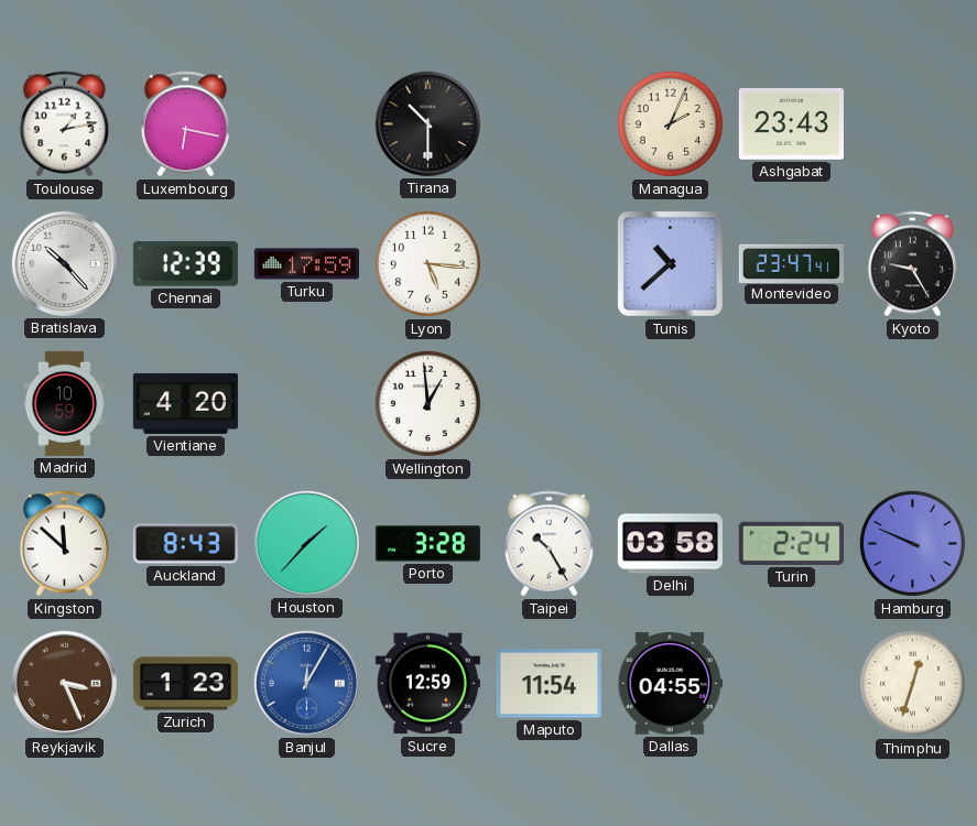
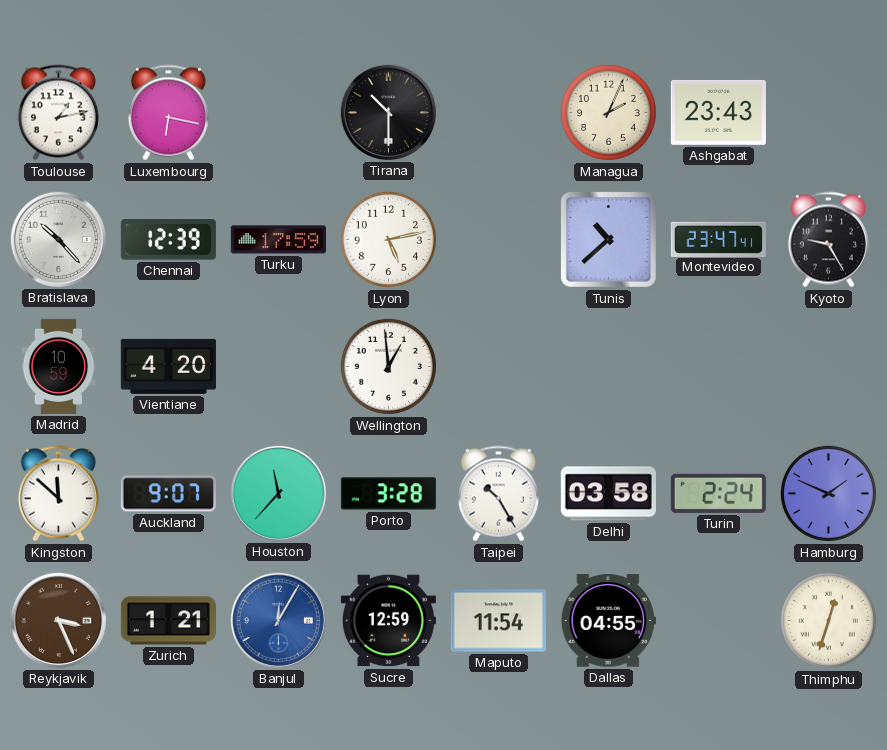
Lyon: 5:16 -> 5:13
Auckland: 8:43 -> 9:07
Houston: 1:37 -> 11:37
Hamburg: 9:49 -> 1:49
Zurich: 1:23 -> 1:21
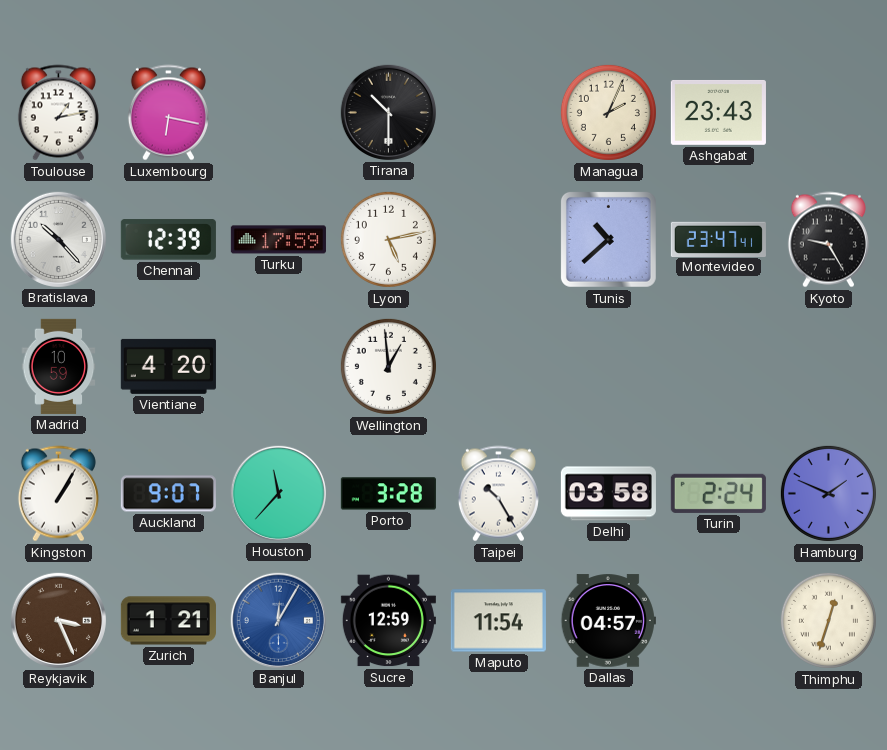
Kingston: 11:52 -> 1:05
Dallas: 04:55 -> 04:57
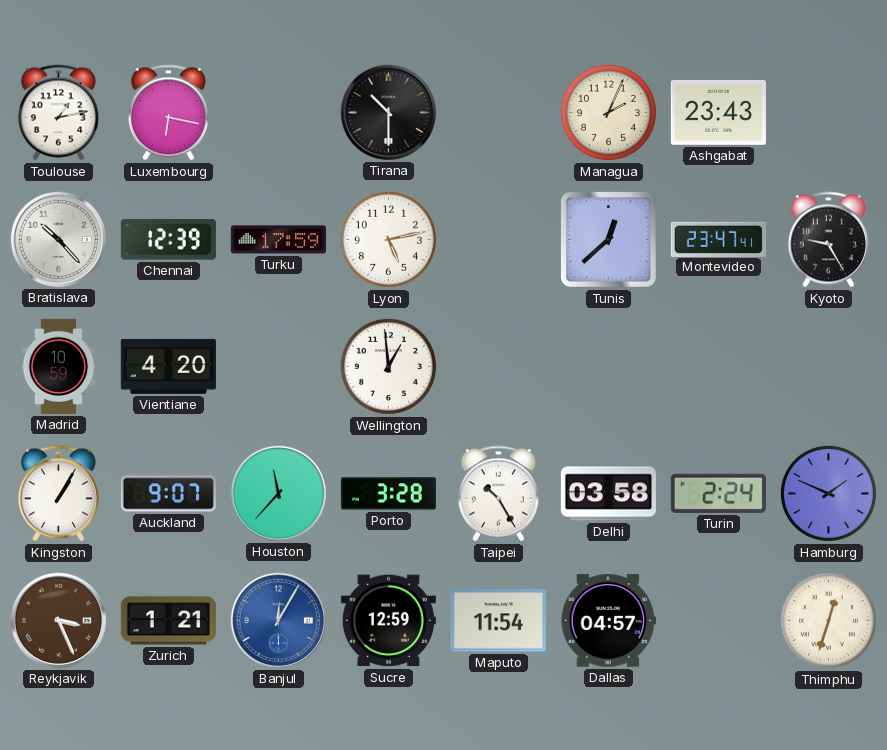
Tunis: 10:38 -> 12:38
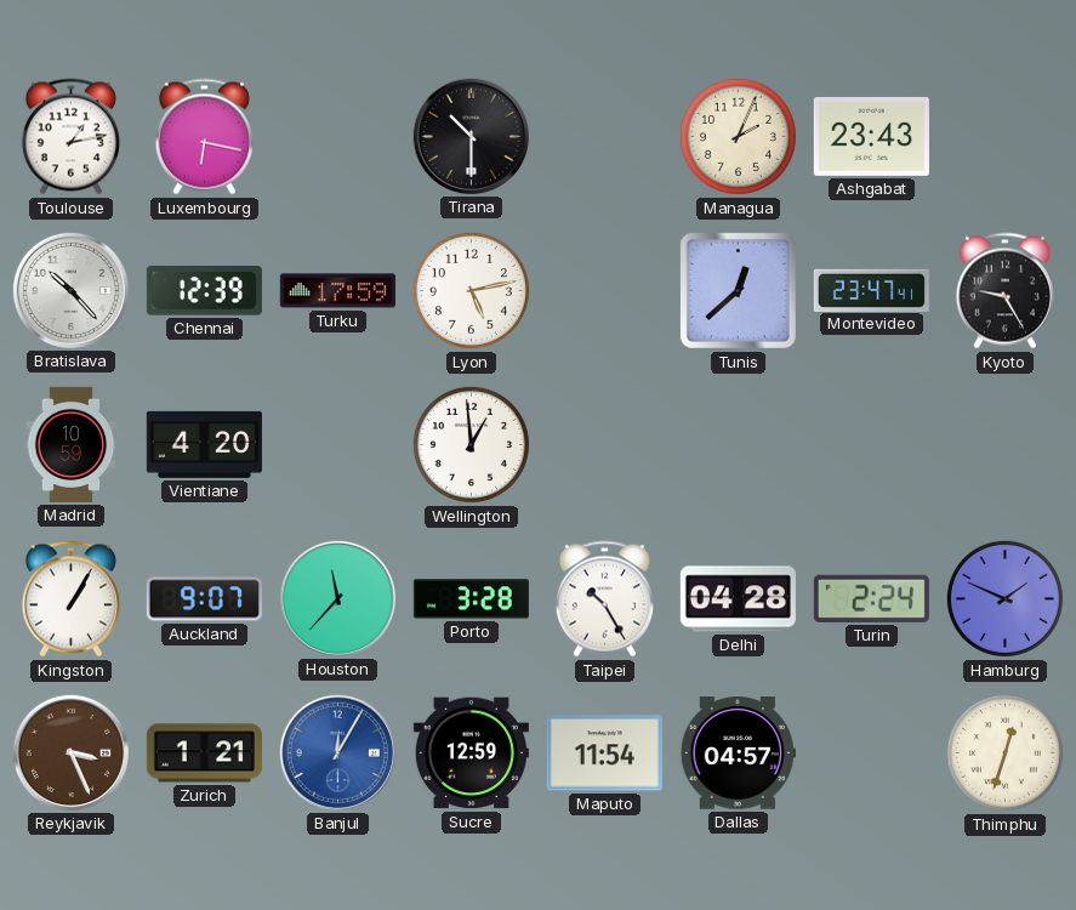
Delhi: 03:58 -> 04:28
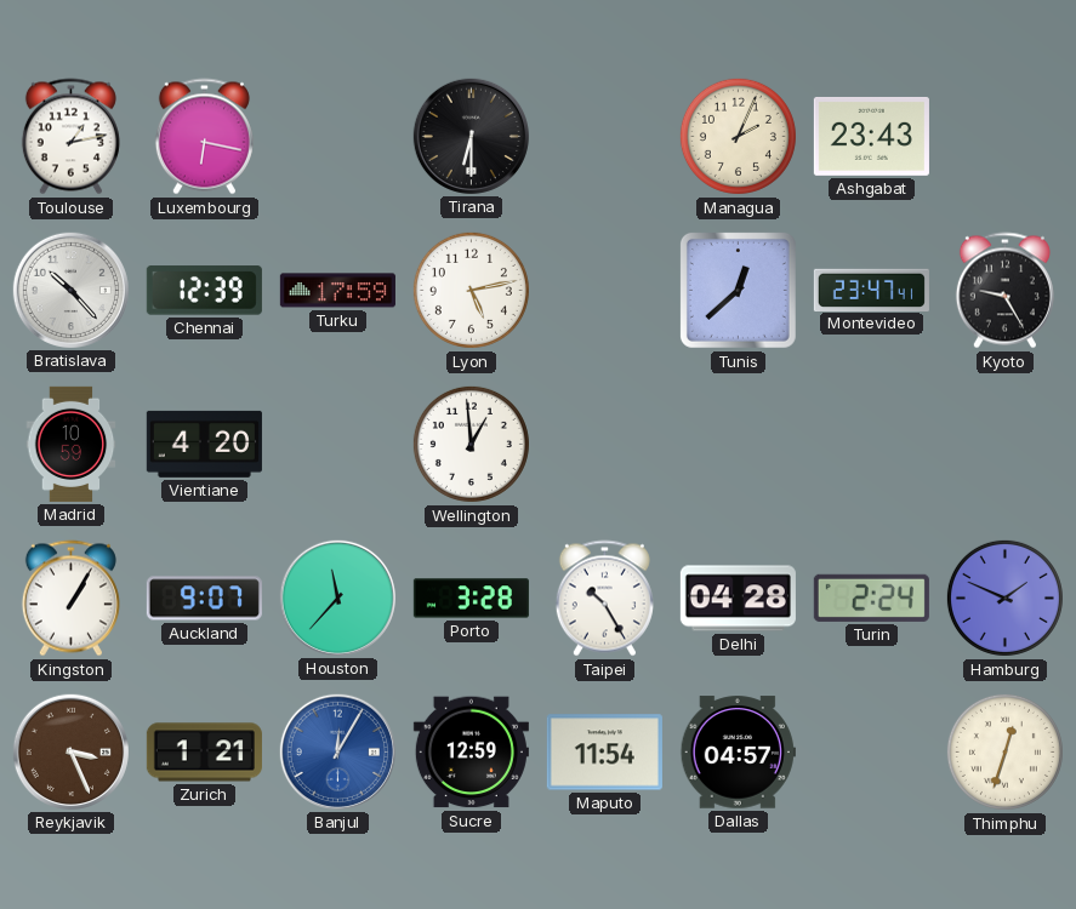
Tirana: 10:30 -> 6:30
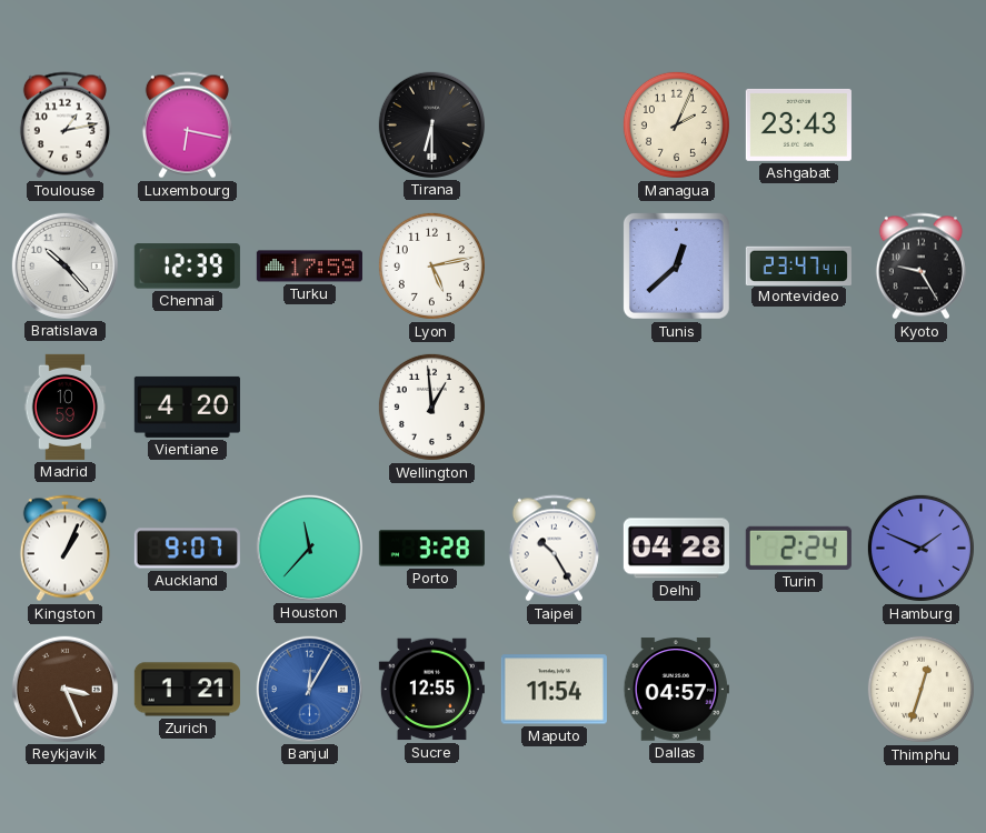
Kingston: 1:05 -> 1:04
Sucre: 12:59 -> 12:55
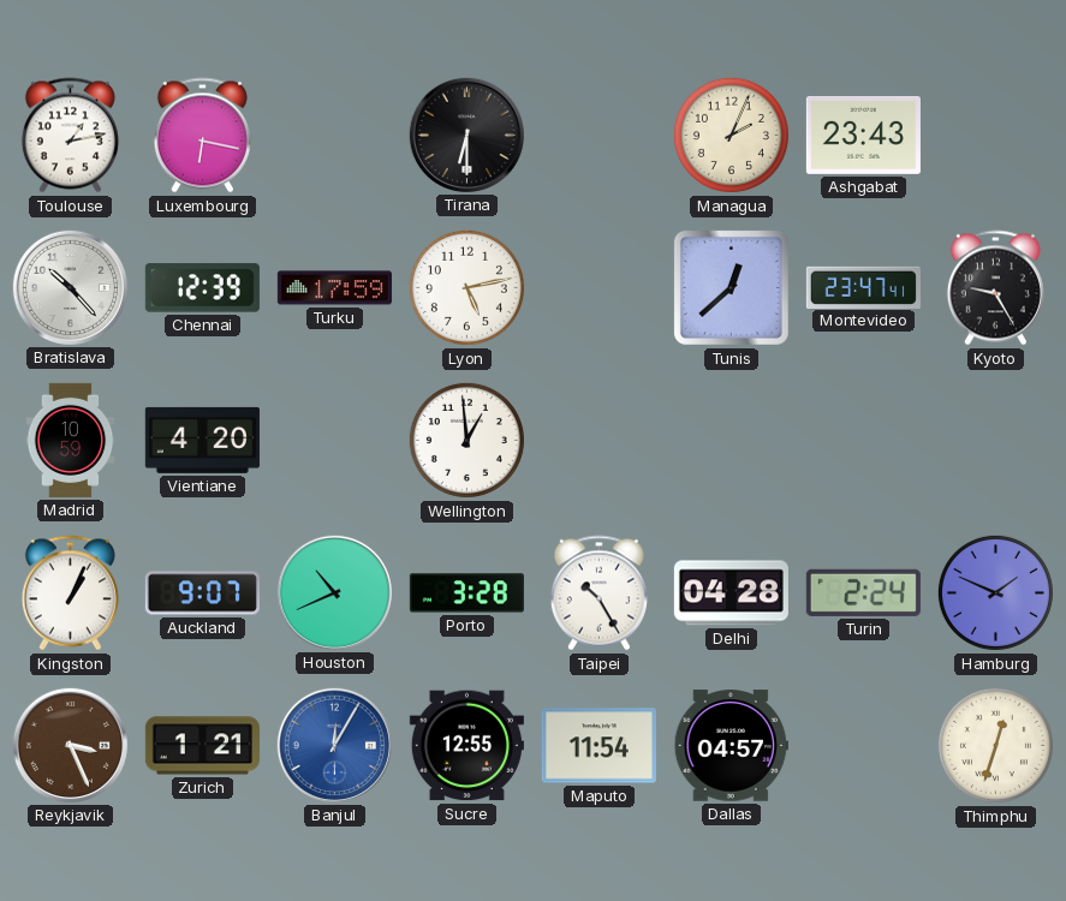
Houston: 11:37 -> 10:41
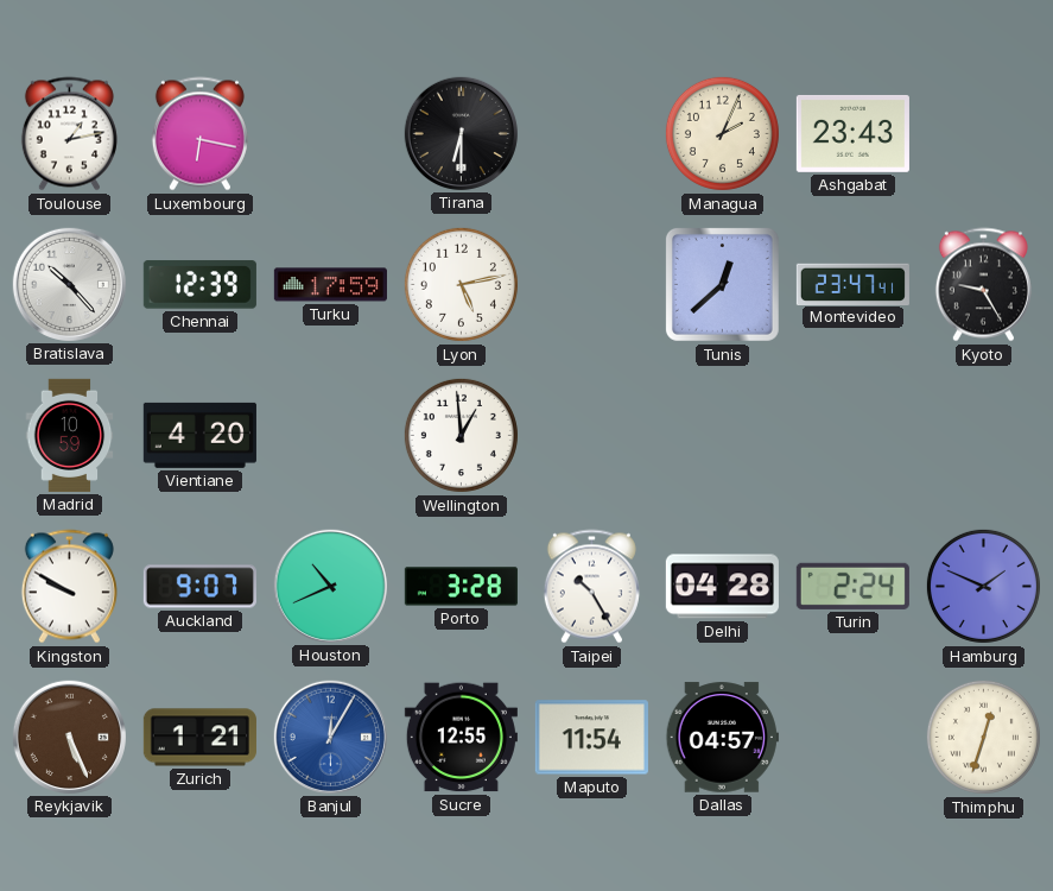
Kingston: 1:04 -> 9:50
Reykjavik: 3:26 -> 5:26
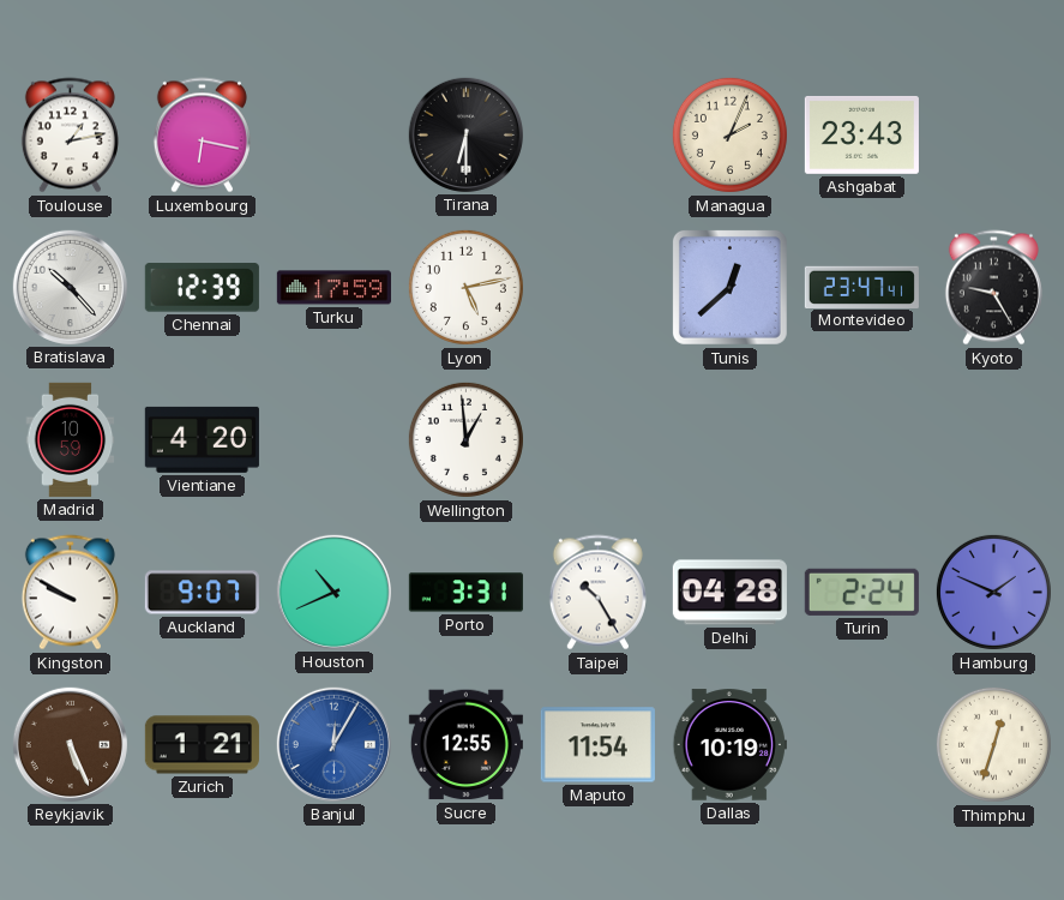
Porto: 3:28 -> 3:31
Dallas: 04:57 -> 10:19
